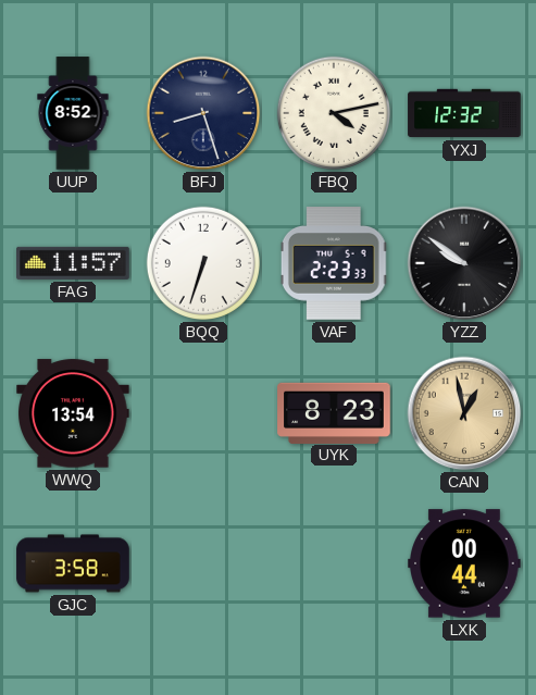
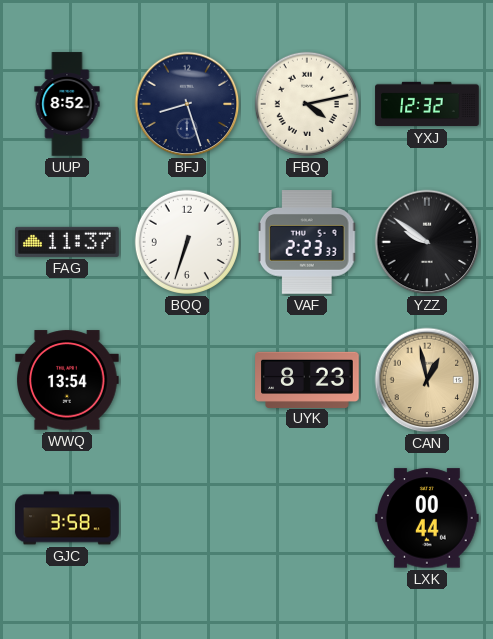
FAG: 11:57 -> 11:37
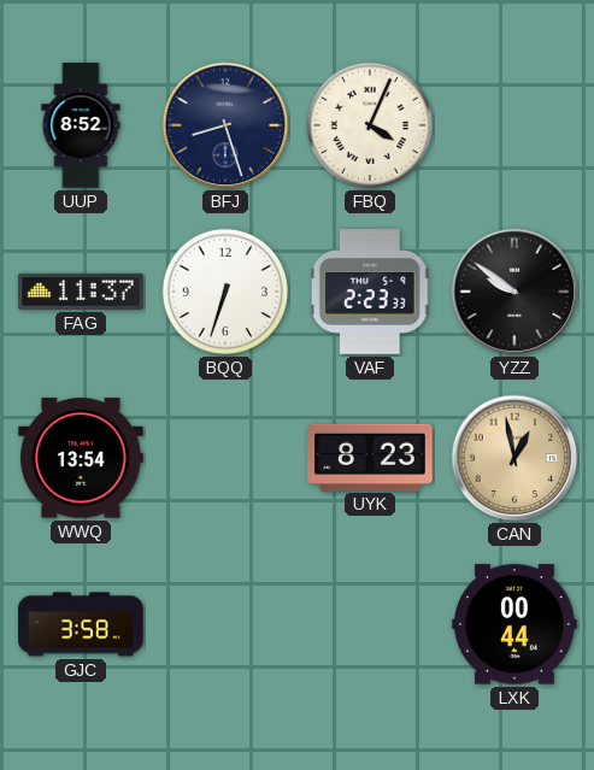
FBQ: 4:13 -> 4:04
YXJ: 12:32 -> none
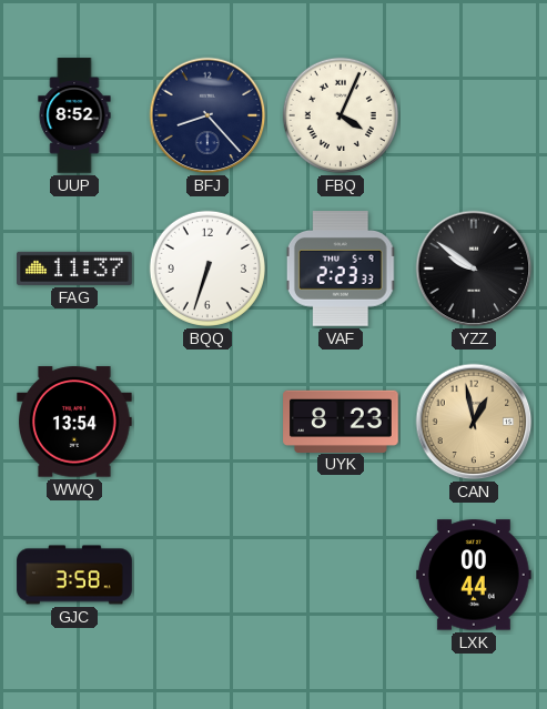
BFJ: 8:27 -> 8:23
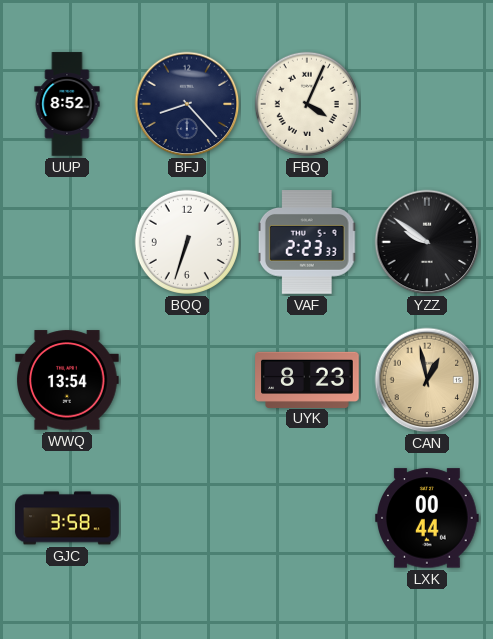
FAG: 11:37 -> none
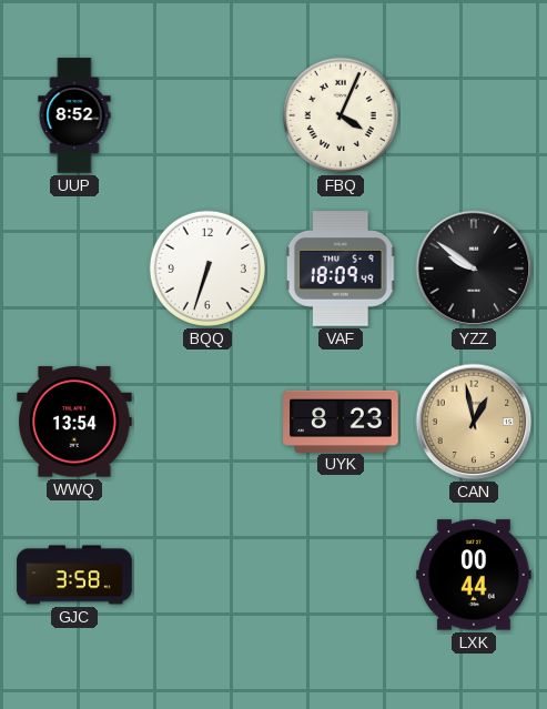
BFJ: 8:23 -> none
VAF: 2:23 -> 18:09
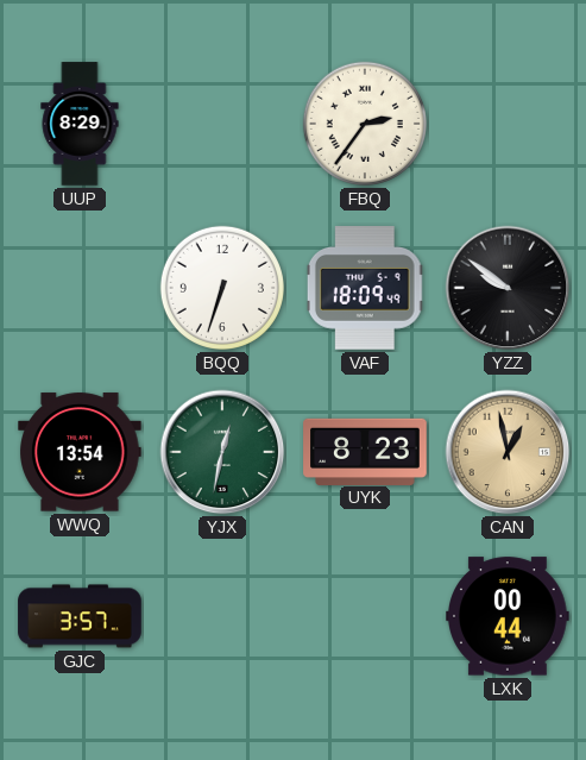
UUP: 8:52 -> 8:29
FBQ: 4:04 -> 2:36
YJX: none -> 12:32
GJC: 3:58 -> 3:57
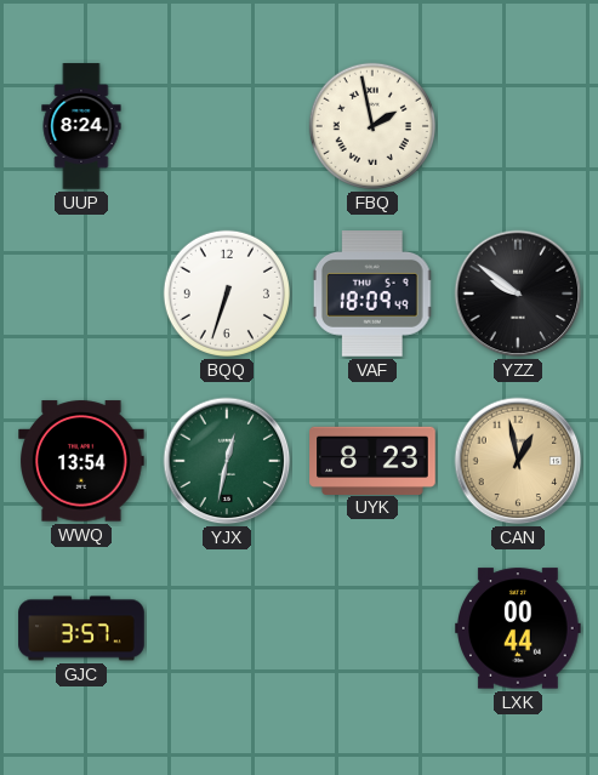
UUP: 8:29 -> 8:24
FBQ: 2:36 -> 1:58
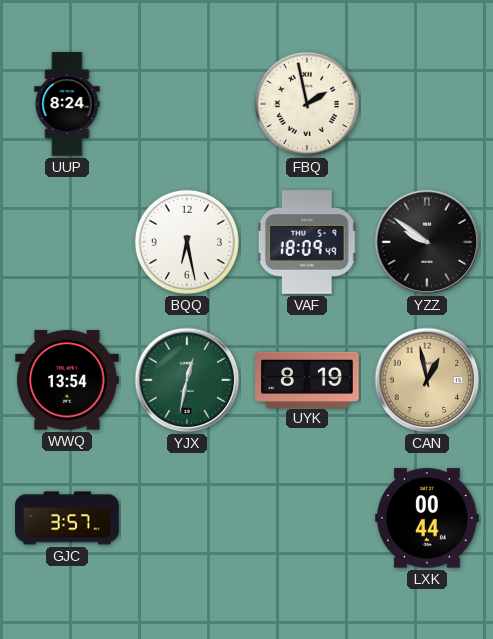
BQQ: 6:33 -> 6:28
UYK: 8:23 -> 8:19
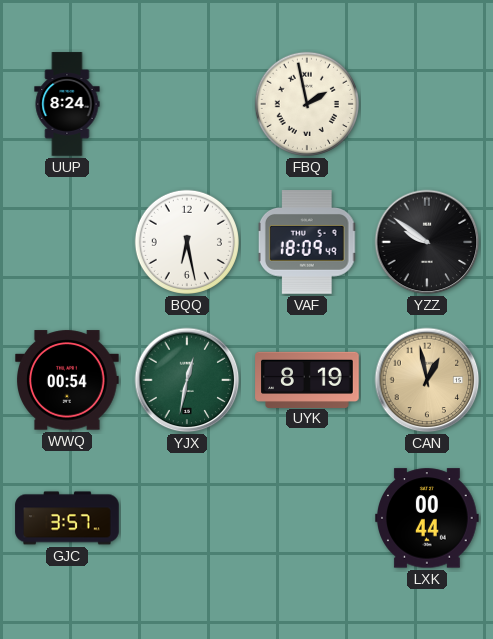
WWQ: 13:54 -> 00:54
